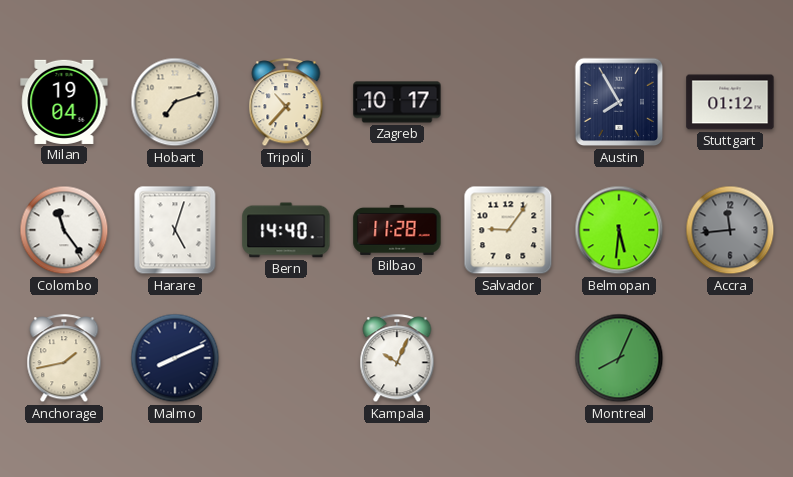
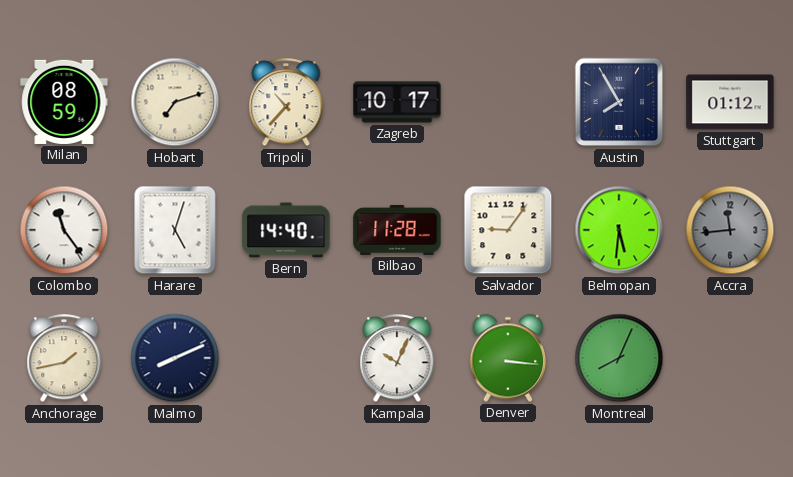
Milan: 19:04 -> 08:59
Denver: none -> 3:16
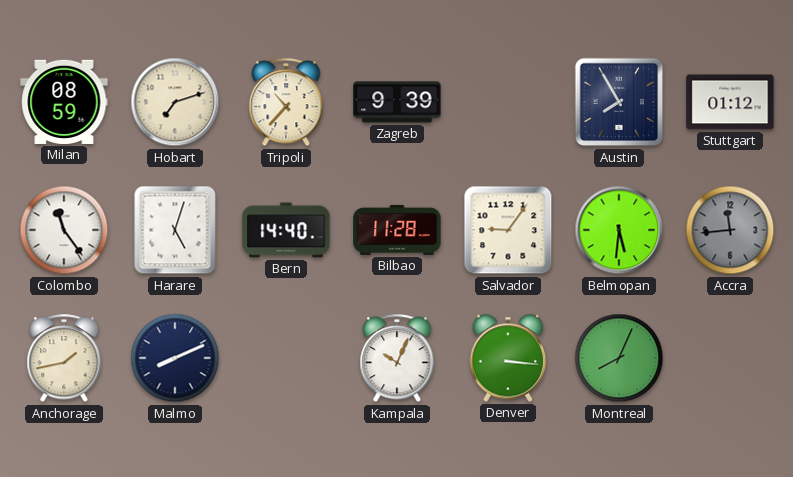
Zagreb: 10:17 -> 9:39
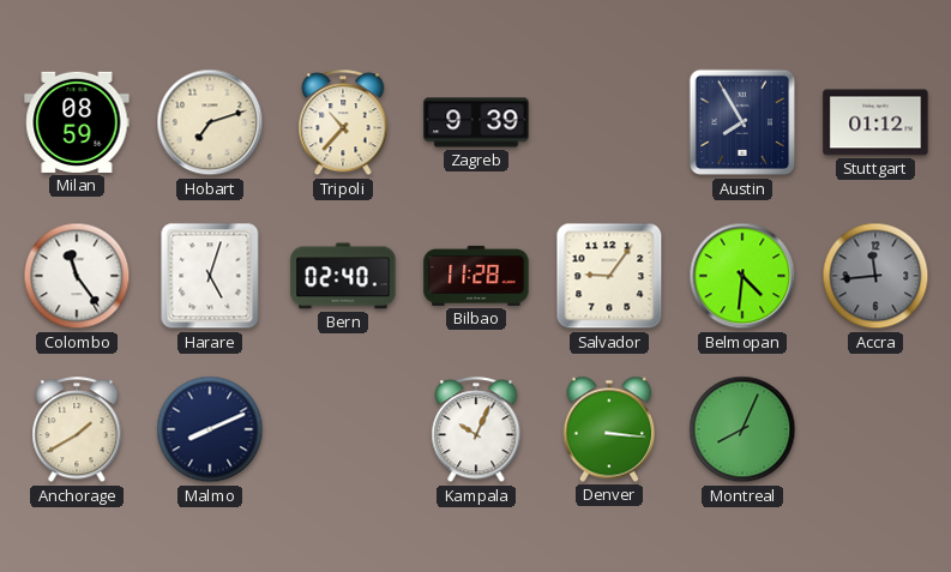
Bern: 14:40 -> 02:40
Belmopan: 5:31 -> 4:31
Anchorage: 1:43 -> 1:40
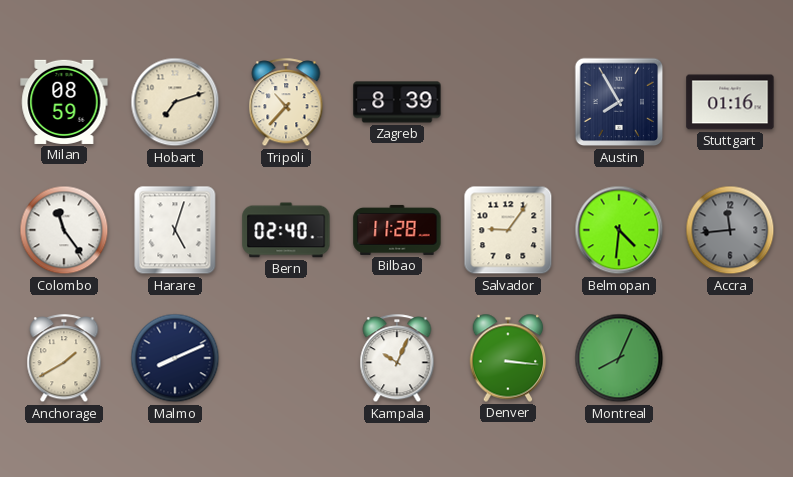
Zagreb: 9:39 -> 8:39
Stuttgart: 01:12 -> 01:16
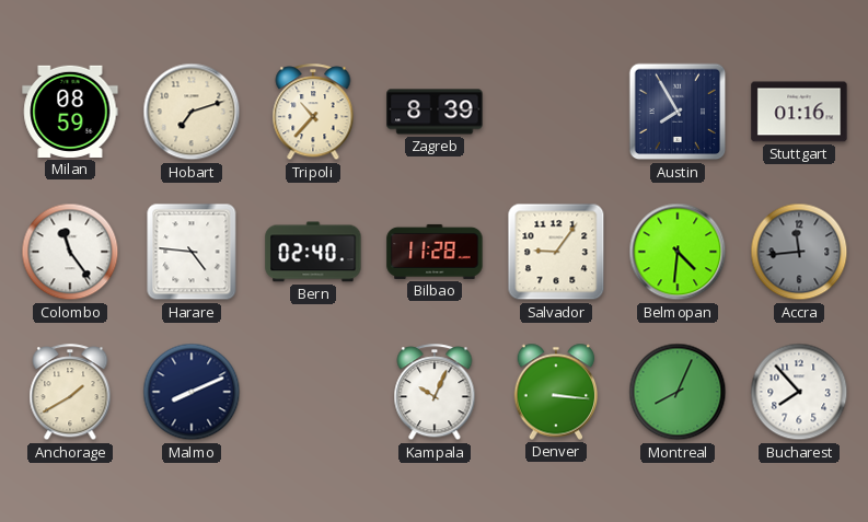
Harare: 5:03 -> 4:46
Bucharest: none -> 7:53
